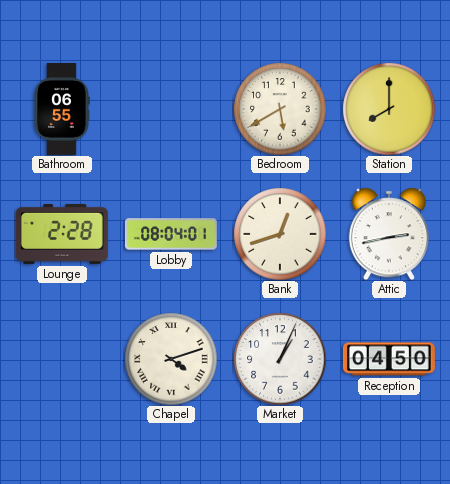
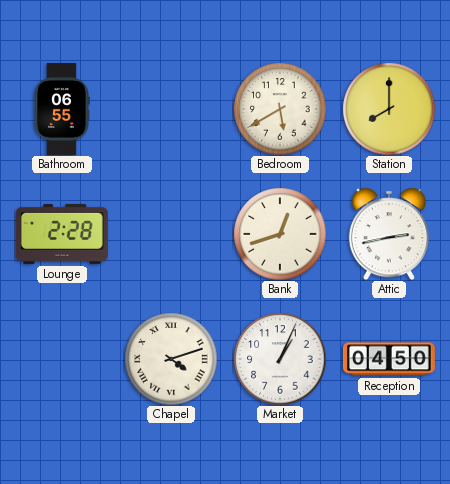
Lobby: 08:04 -> none
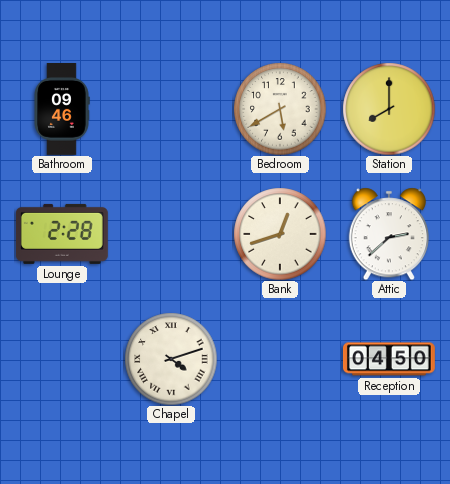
Bathroom: 06:55 -> 09:46
Attic: 2:43 -> 2:38
Market: 1:04 -> none
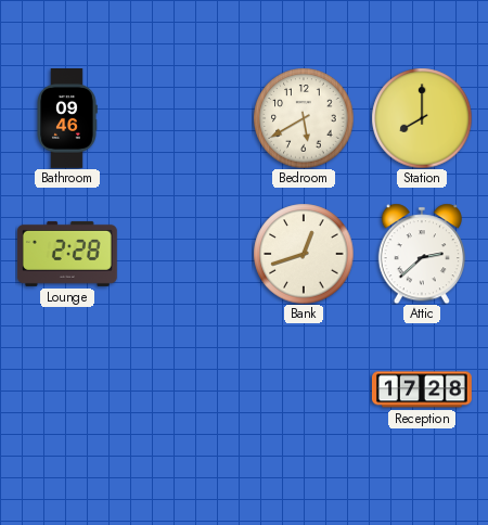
Chapel: 4:12 -> none
Reception: 04:50 -> 17:28
